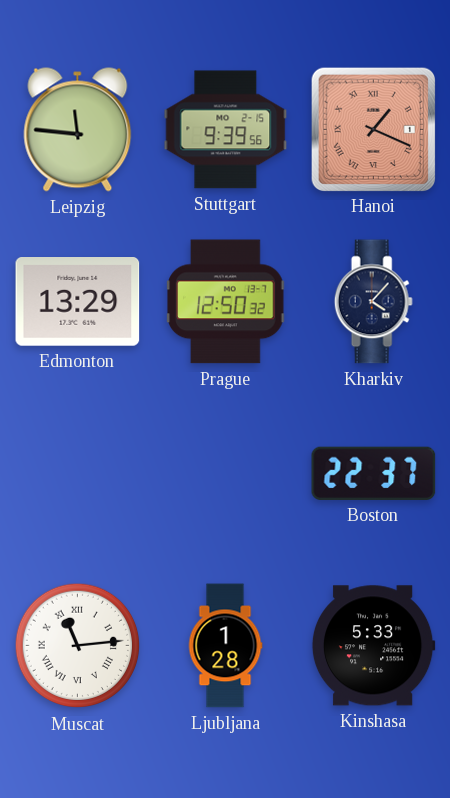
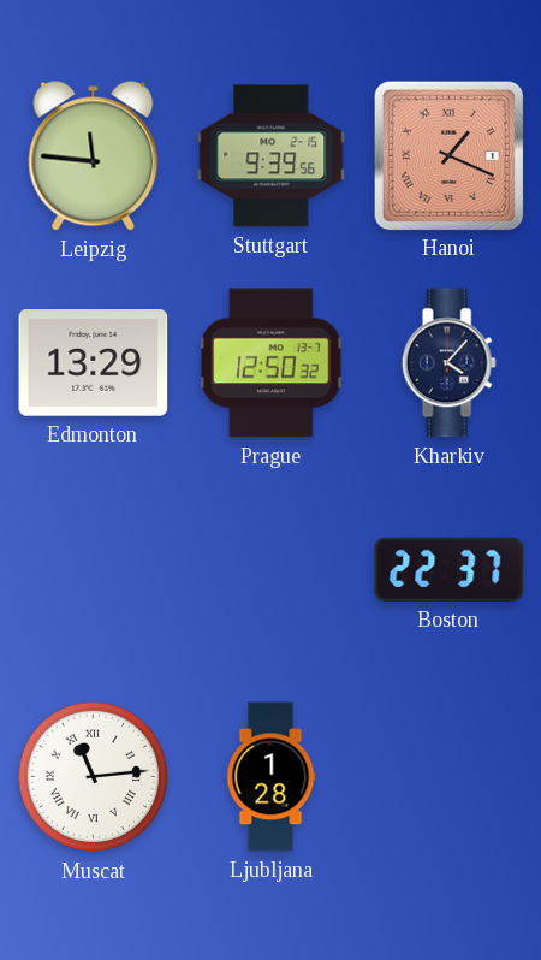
Kinshasa: 5:33 -> none
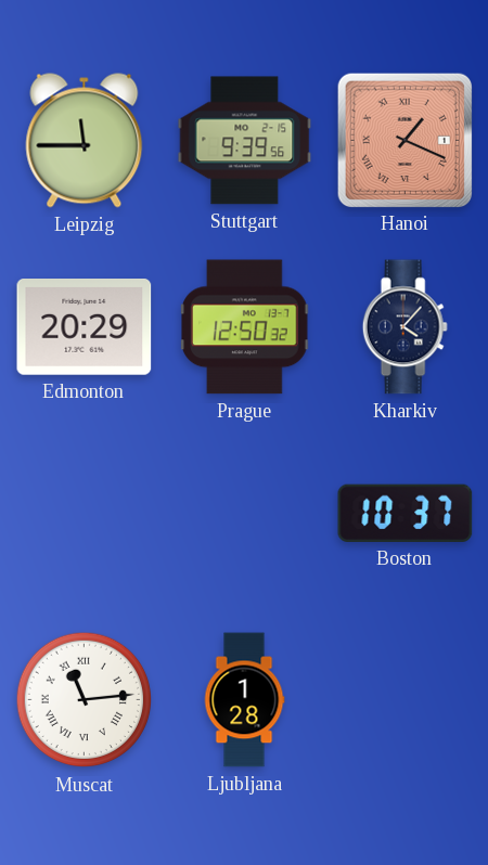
Leipzig: 11:46 -> 11:45
Edmonton: 13:29 -> 20:29
Boston: 22:37 -> 10:37
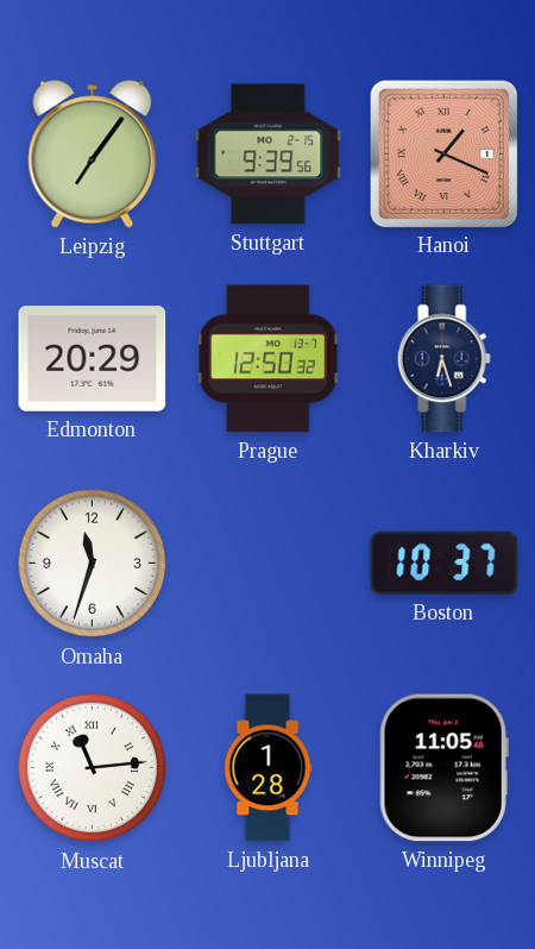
Leipzig: 11:45 -> 7:06
Kharkiv: 4:07 -> 6:27
Omaha: none -> 11:33
Winnipeg: none -> 11:05
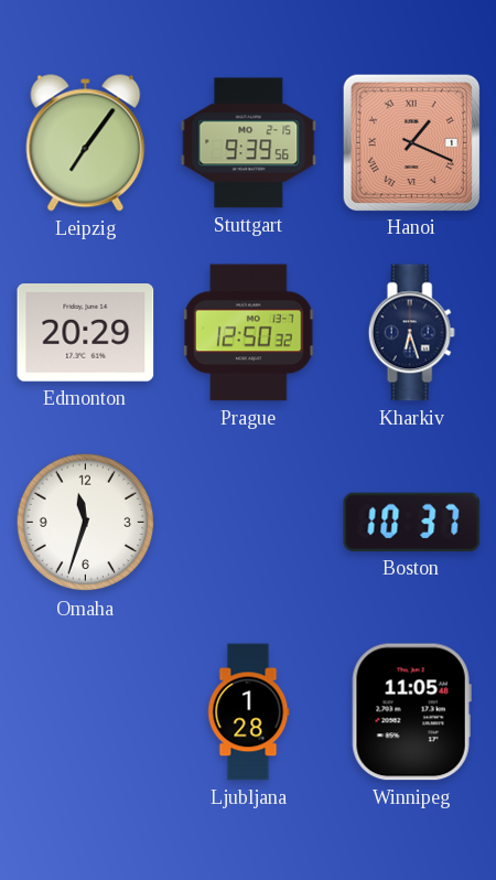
Muscat: 11:14 -> none
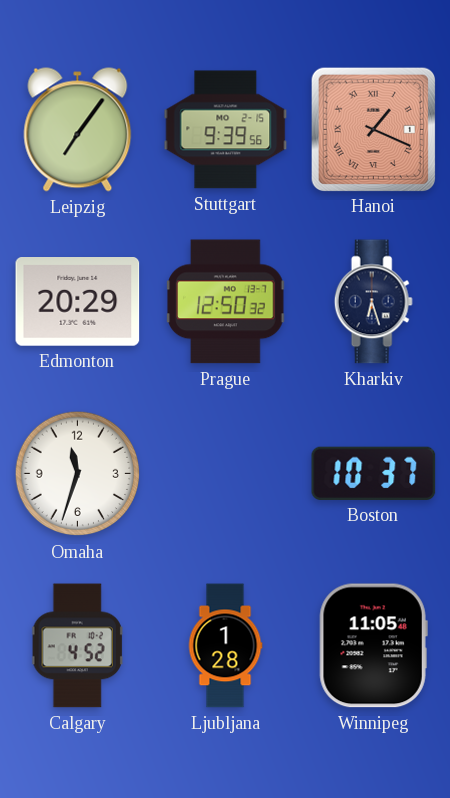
Calgary: none -> 4:52
